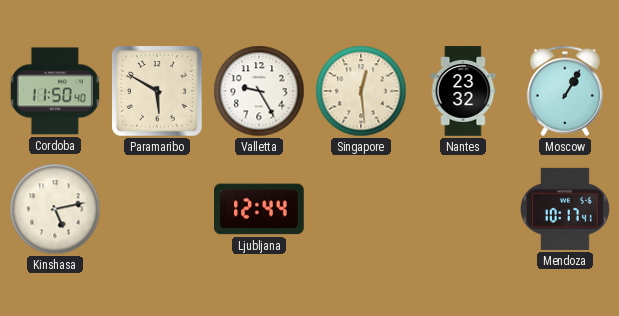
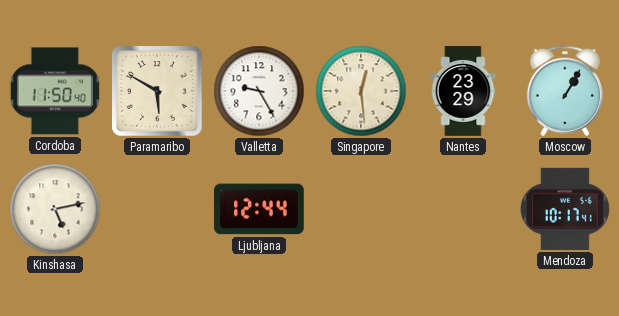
Nantes: 23:32 -> 23:29
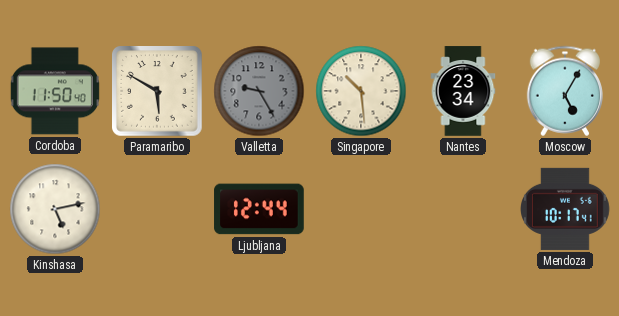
Valletta dial: white -> grey
Singapore: 12:29 -> 10:29
Nantes: 23:29 -> 23:34
Moscow: 1:05 -> 5:05
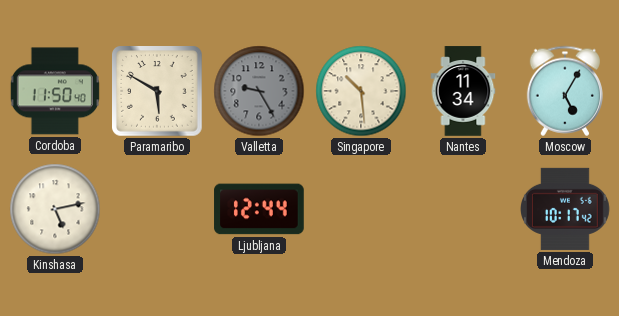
Nantes: 23:34 -> 11:34
Mendoza: 10:17:41 -> 10:17:42
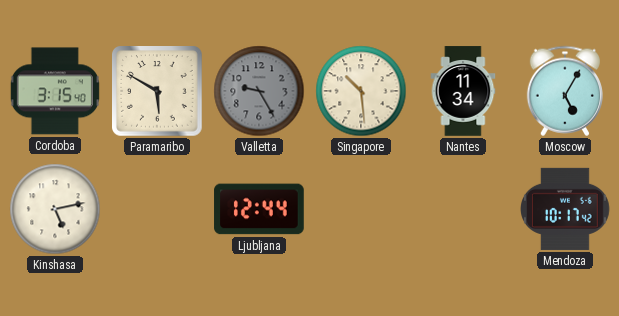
Cordoba: 11:50 -> 3:15
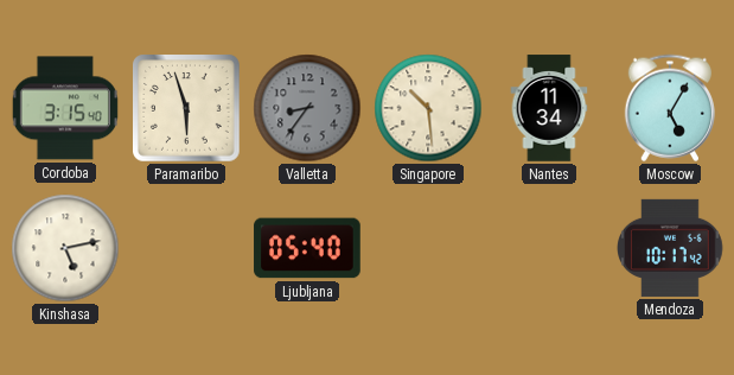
Paramaribo: 5:50 -> 5:57
Valletta: 9:25 -> 8:36
Ljubljana: 12:44 -> 05:40
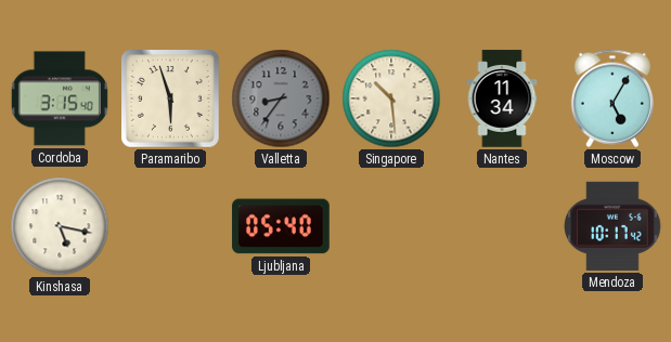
Kinshasa: 5:13 -> 5:17
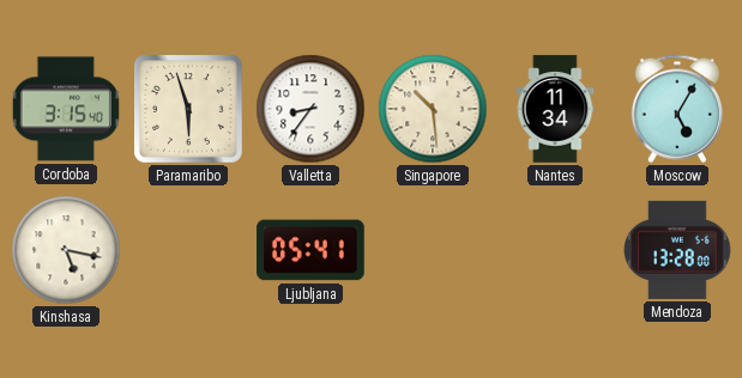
Valletta dial: grey -> white
Ljubljana: 05:40 -> 05:41
Mendoza: 10:17 -> 13:28
